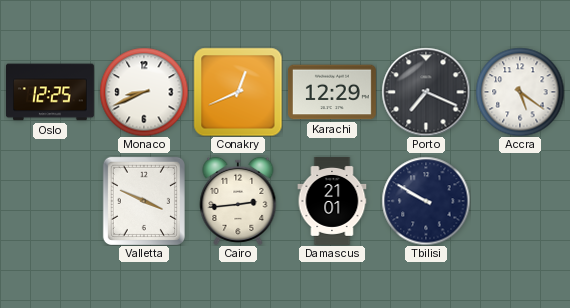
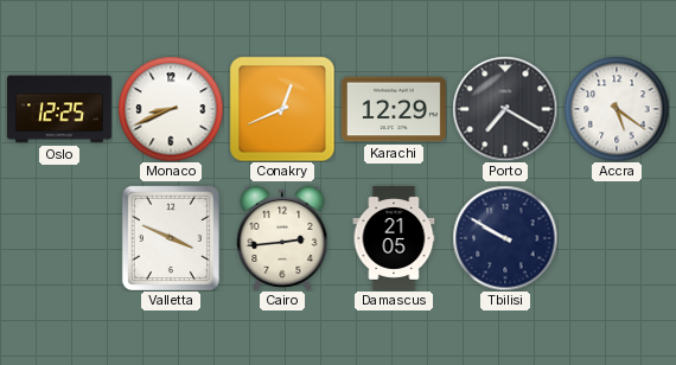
Porto: 7:19 -> 7:20
Damascus: 21:01 -> 21:05
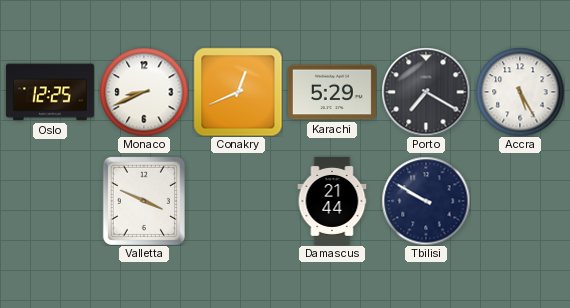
Karachi: 12:29 -> 5:29
Accra: 5:21 -> 5:25
Cairo: 2:44 -> none
Damascus: 21:05 -> 21:44
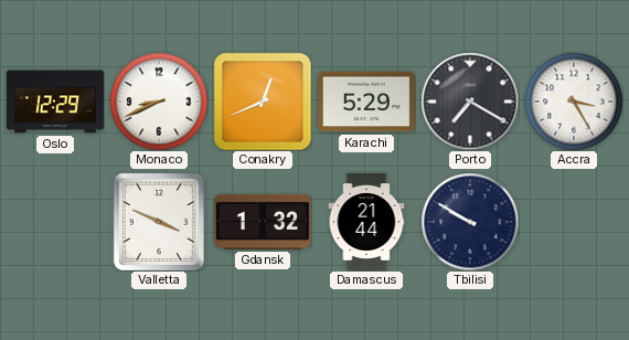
Oslo: 12:25 -> 12:29
Accra: 5:25 -> 3:25
Gdansk: none -> 1:32
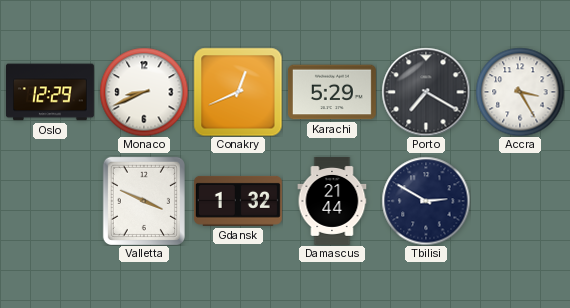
Tbilisi: 9:50 -> 2:50
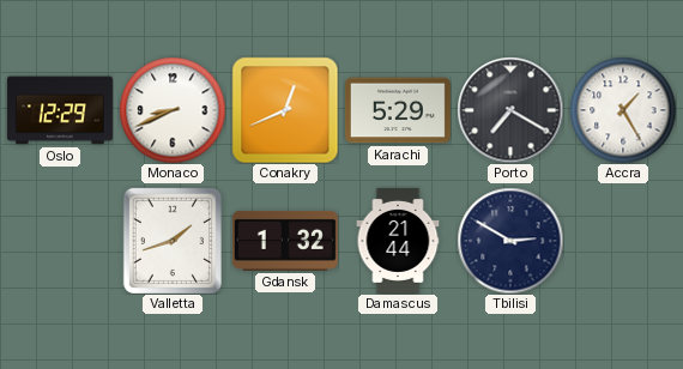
Accra: 3:25 -> 1:25
Valletta: 3:49 -> 1:42
